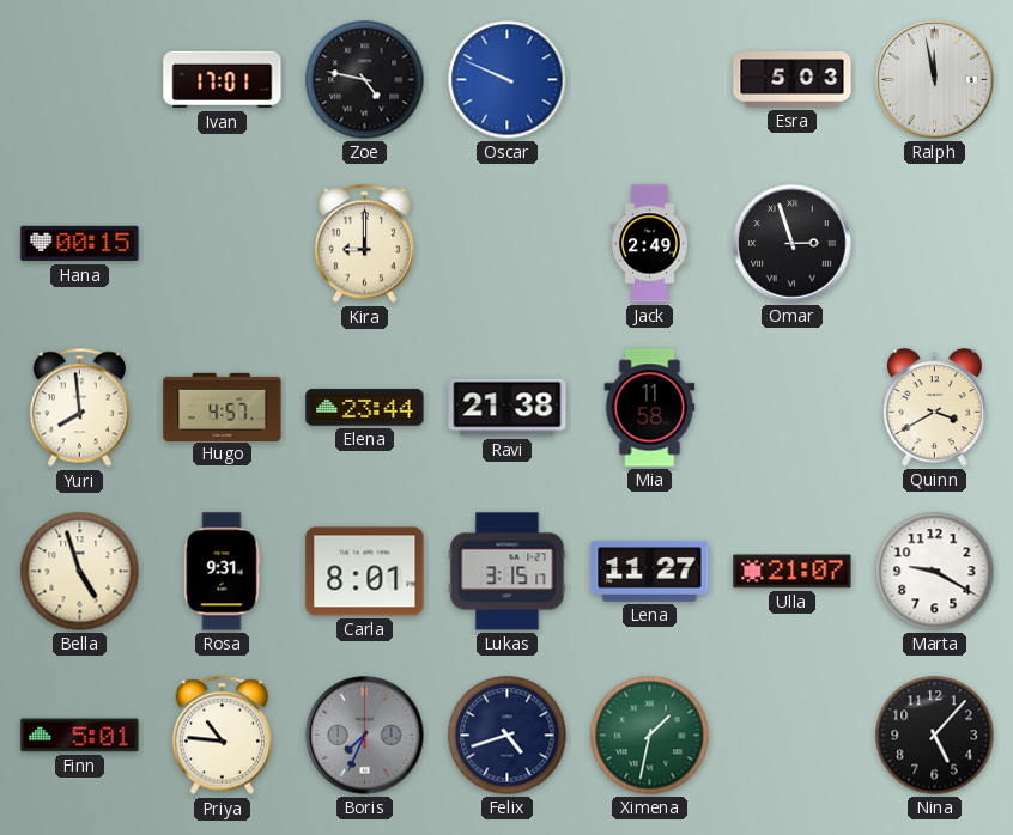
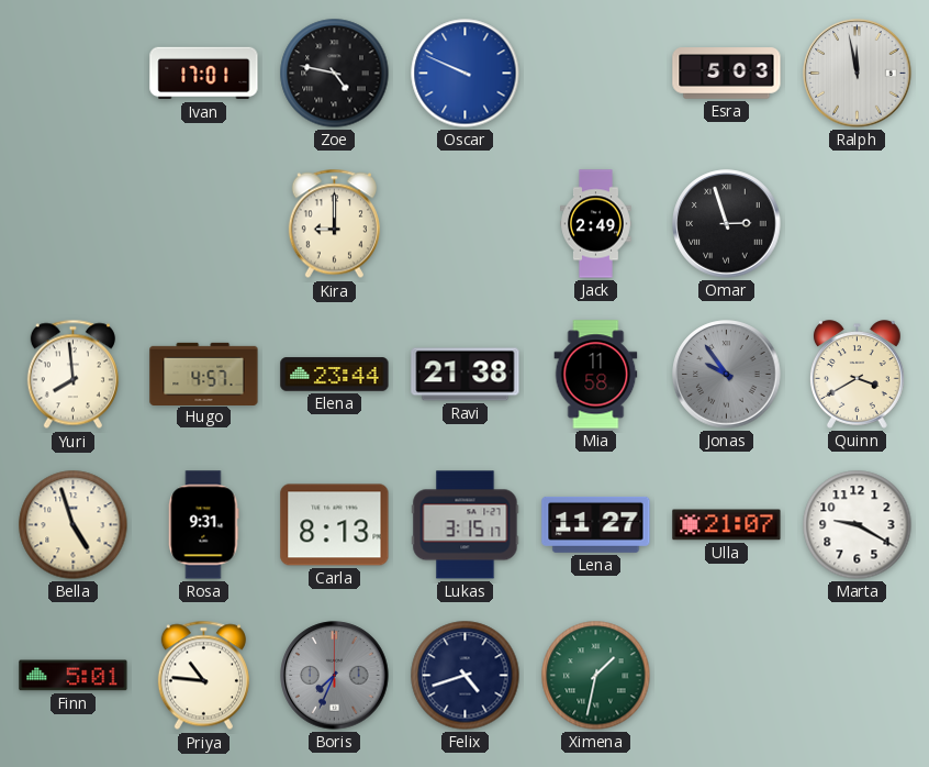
Hana: 00:15 -> none
Jonas: none -> 9:54
Carla: 8:01 -> 8:13
Nina: 5:07 -> none
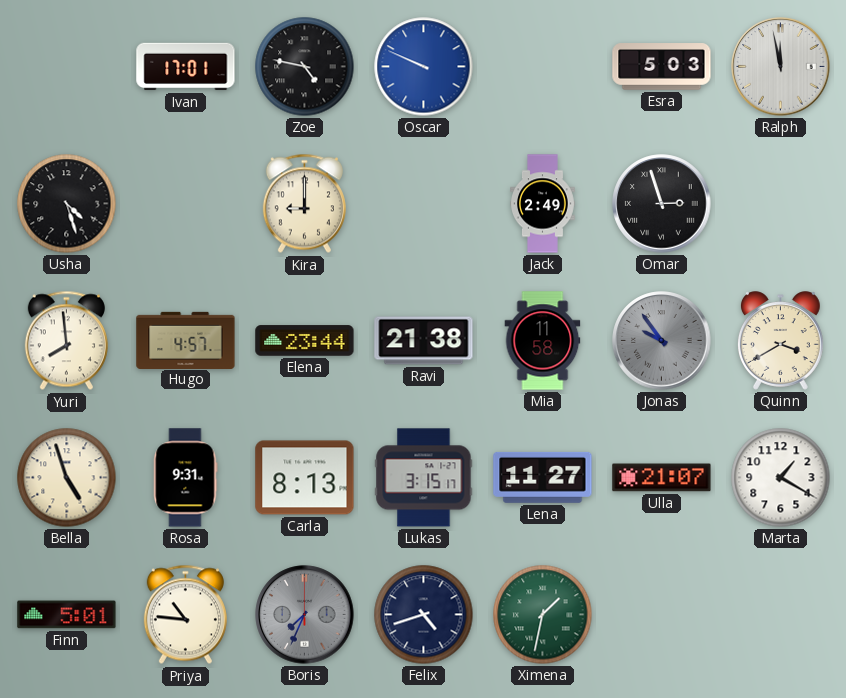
Usha: none -> 4:27
Marta: 9:20 -> 1:20
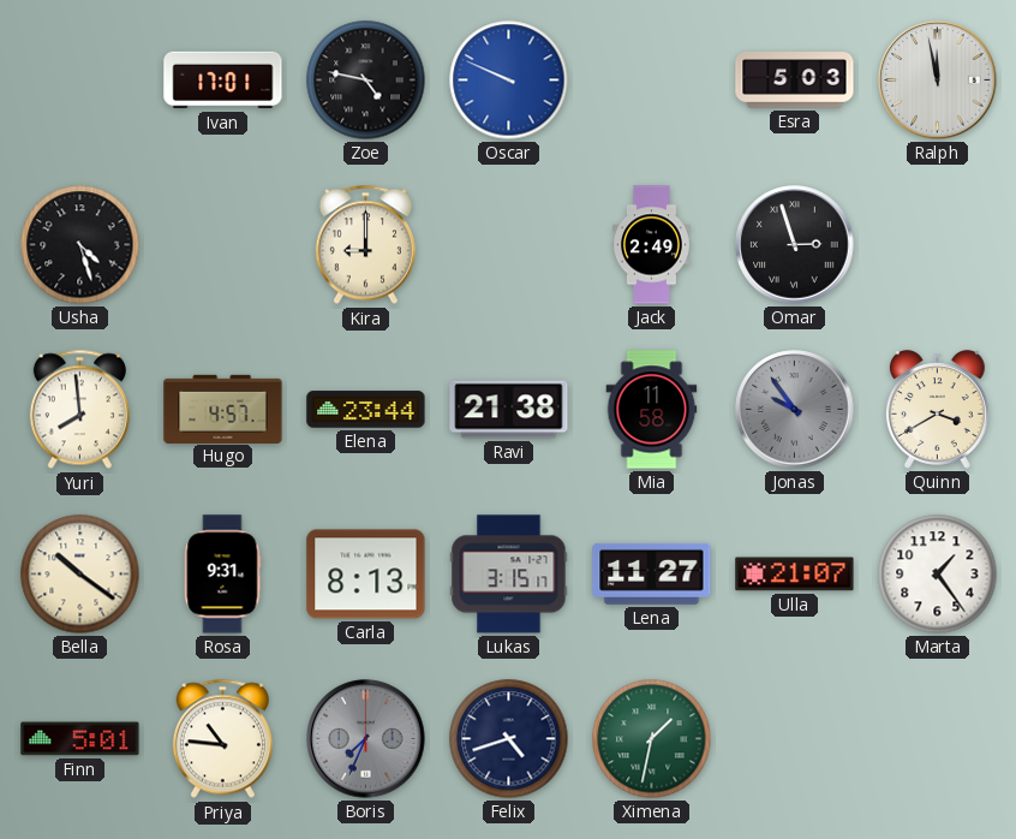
Bella: 4:57 -> 10:21
Marta: 1:20 -> 1:24
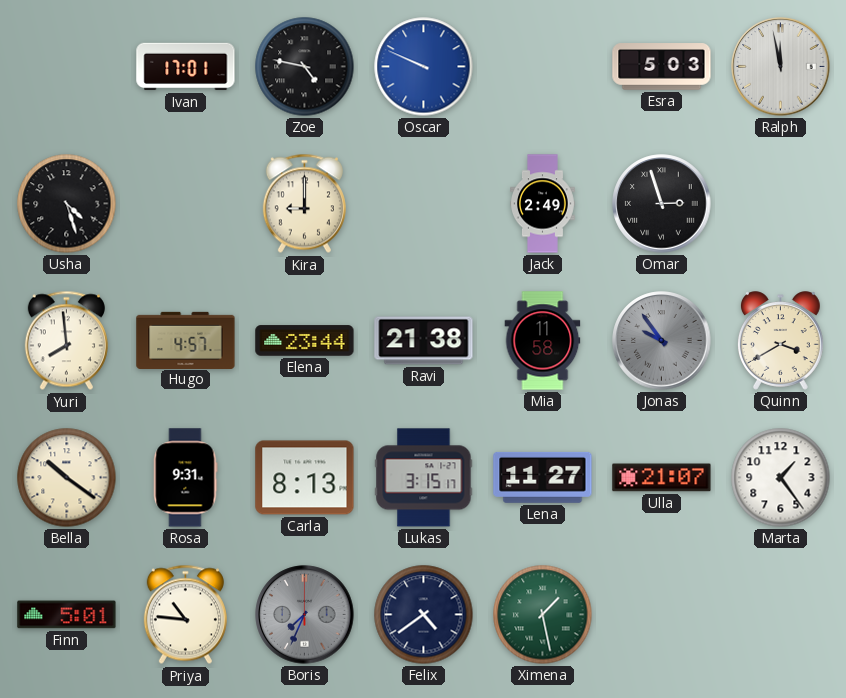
Felix: 4:42 -> 4:39
Ximena: 1:32 -> 1:28
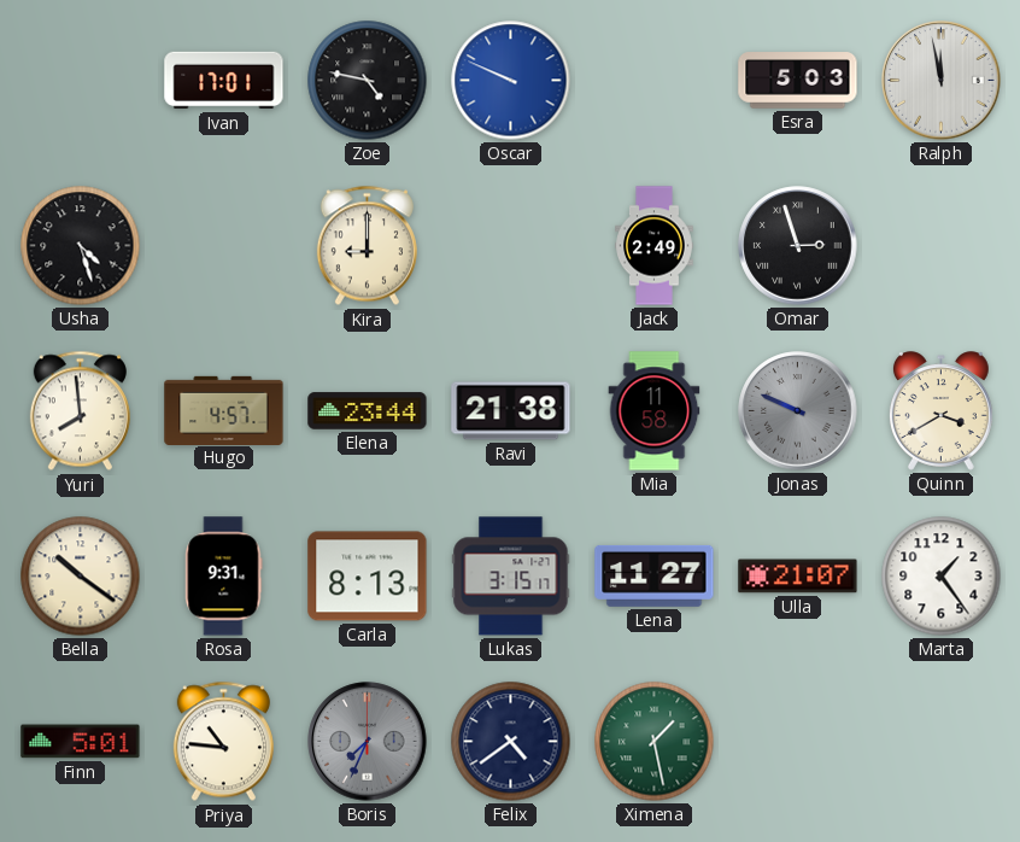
Jonas: 9:54 -> 9:49
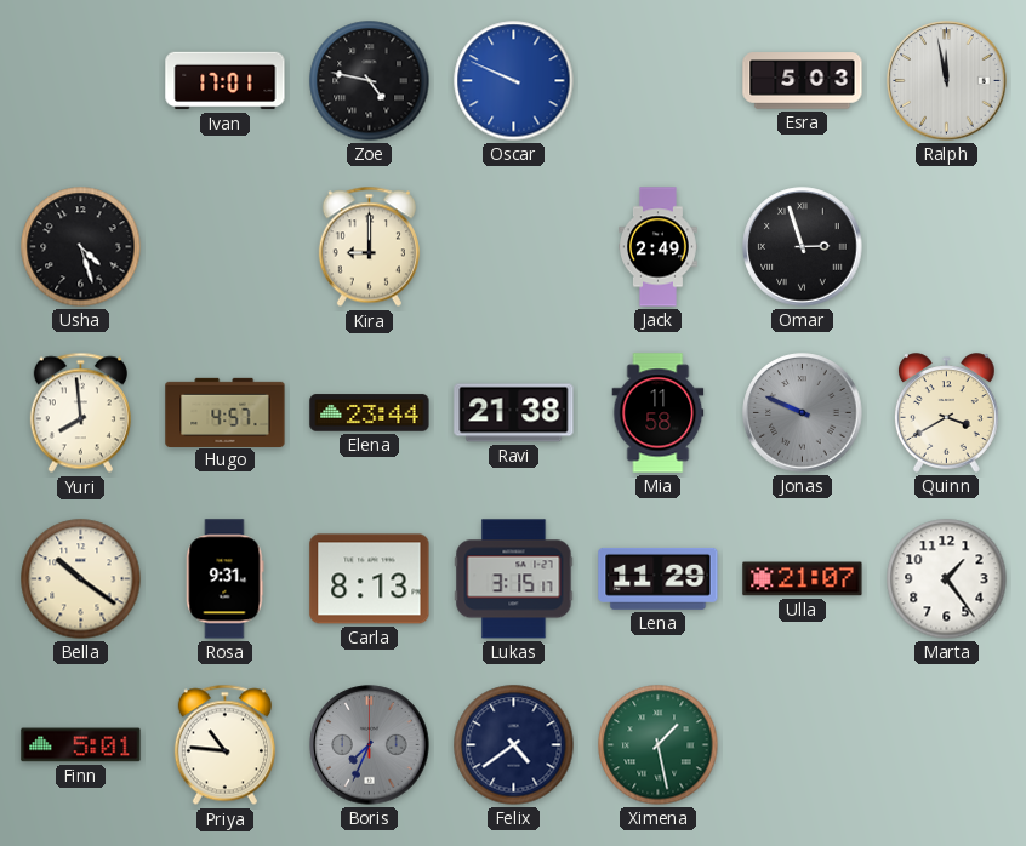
Lena: 11:27 -> 11:29
